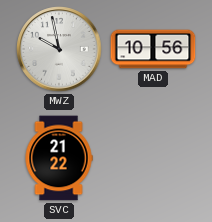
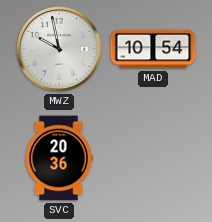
MAD: 10:56 -> 10:54
SVC: 21:22 -> 20:36
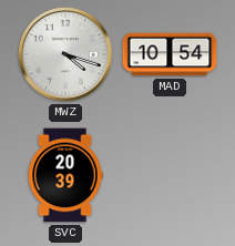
MWZ: 9:58 -> 4:18
SVC: 20:36 -> 20:39
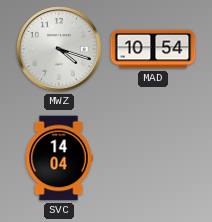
SVC: 20:39 -> 14:04
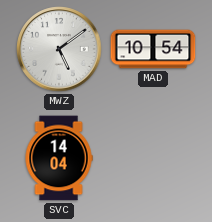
MWZ: 4:18 -> 5:09
